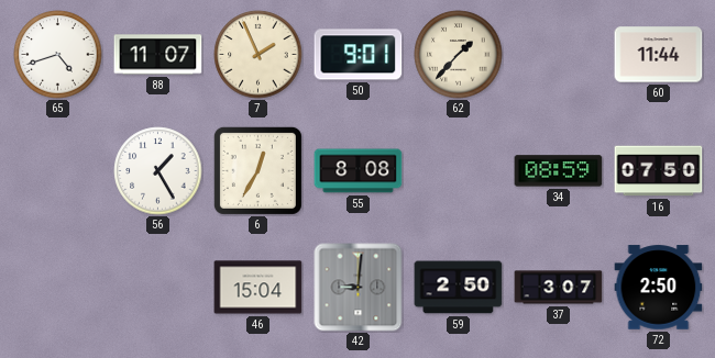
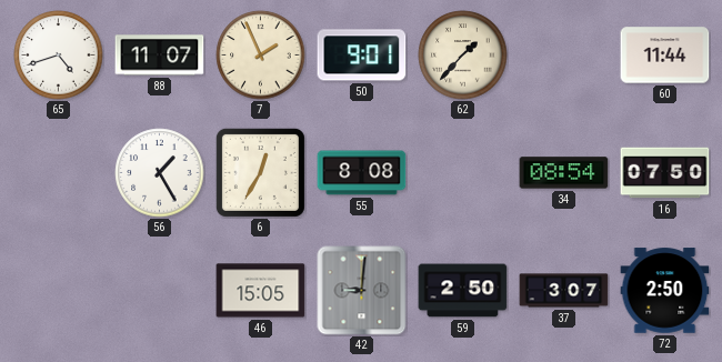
34: 08:59 -> 08:54
46: 15:04 -> 15:05
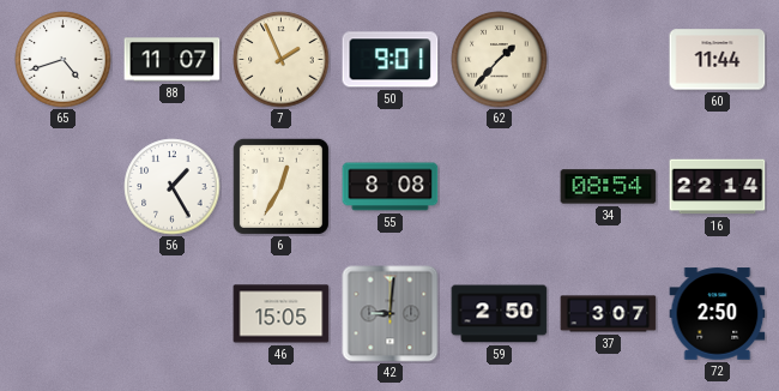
16: 07:50 -> 22:14
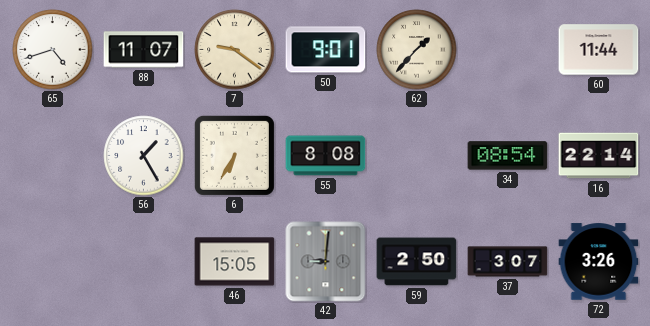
7: 1:56 -> 9:21
6: 12:35 -> 6:35
72: 2:50 -> 3:26
